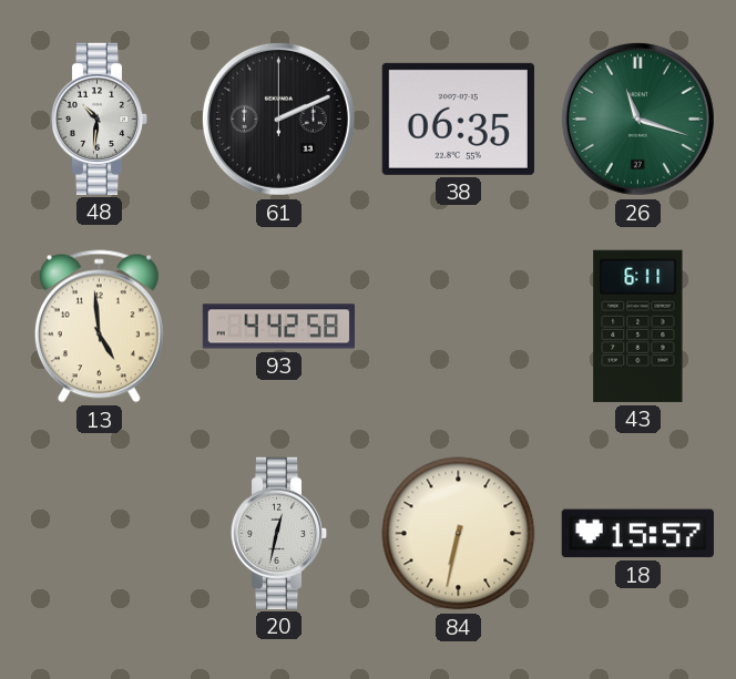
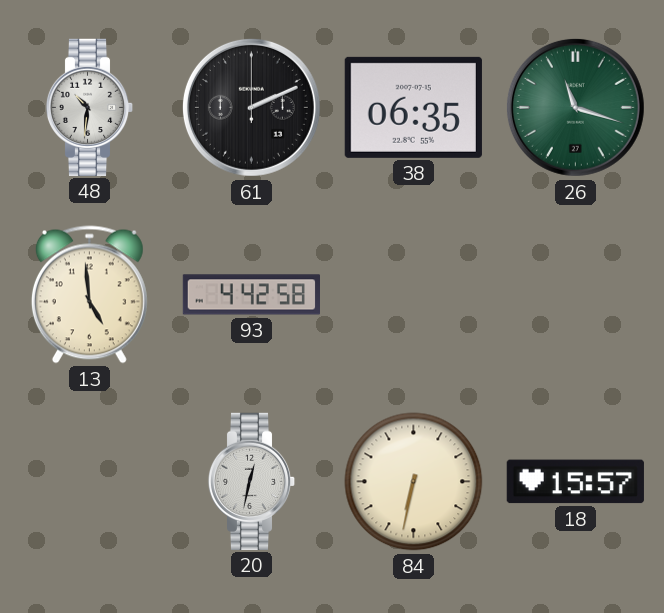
43: 6:11 -> none
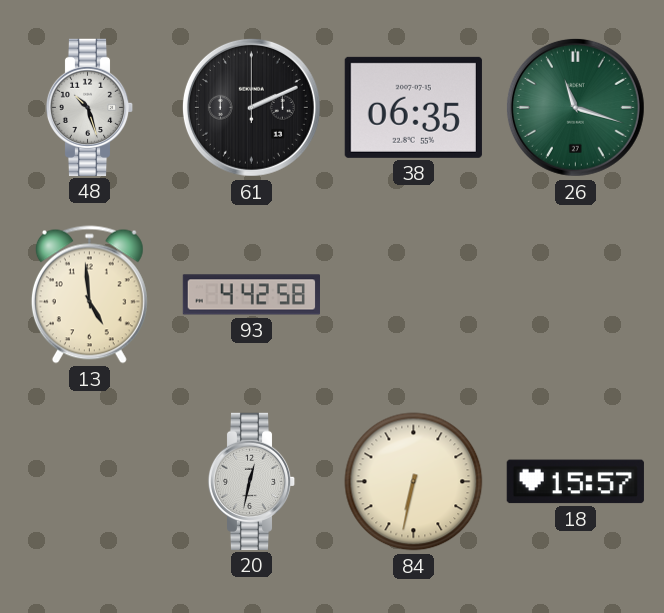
48: 10:31 -> 10:27
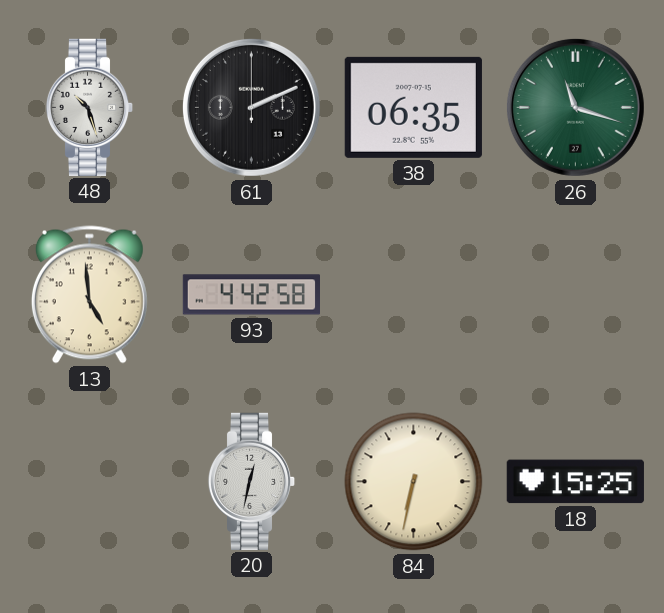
18: 15:57 -> 15:25
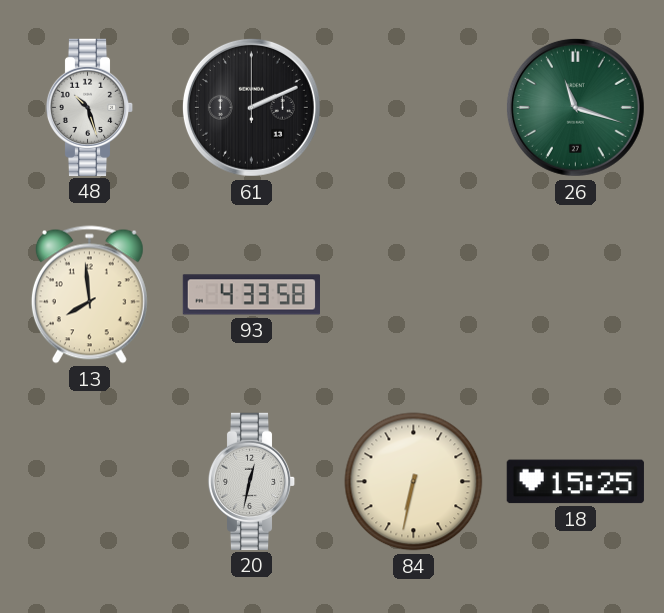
38: 06:35 -> none
13: 4:59 -> 7:59
93: 4:42 -> 4:33
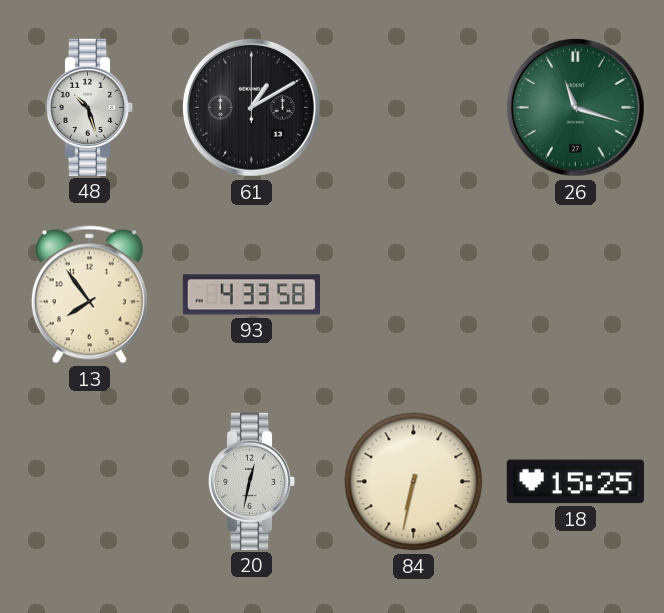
61: 2:11 -> 1:10
13: 7:59 -> 7:54
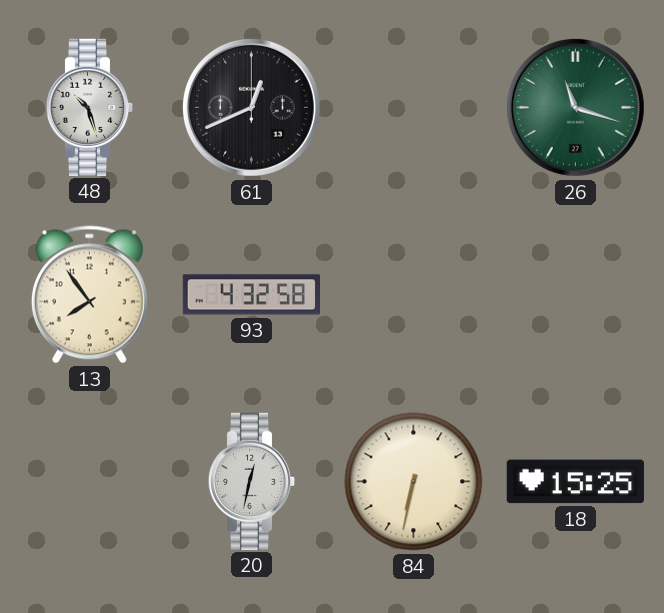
61: 1:10 -> 12:41
93: 4:33 -> 4:32
